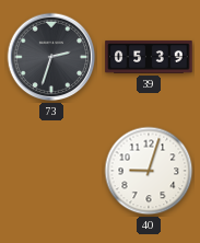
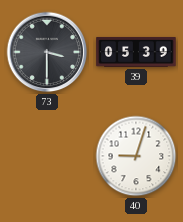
73: 2:33 -> 3:30
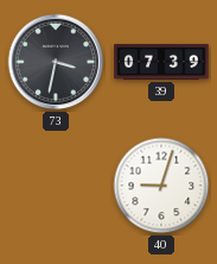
73: 3:30 -> 3:32
39: 05:39 -> 07:39
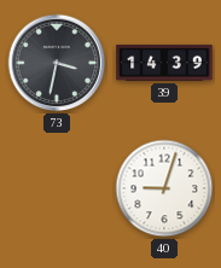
39: 07:39 -> 14:39
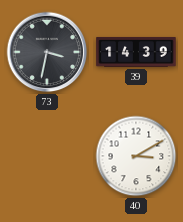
40: 9:03 -> 3:10
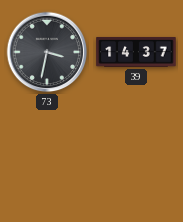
39: 14:39 -> 14:37
40: 3:10 -> none
